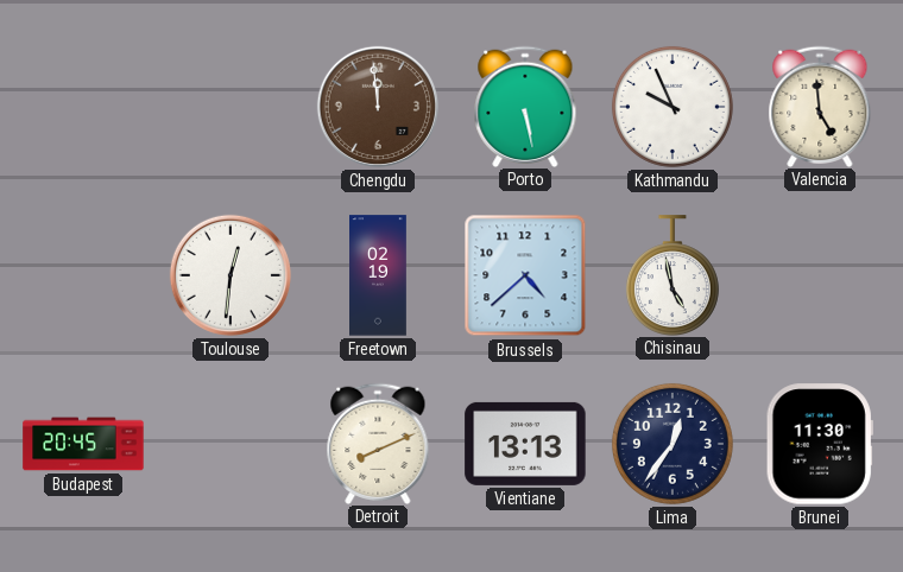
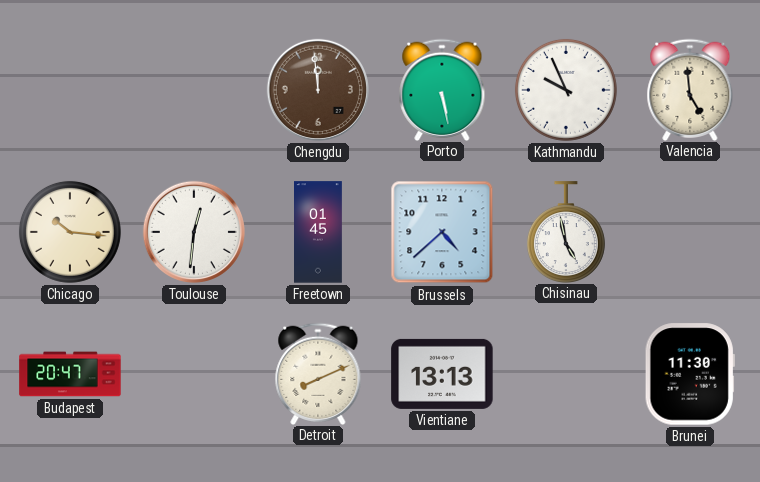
Chicago: none -> 10:16
Freetown: 02:19 -> 01:45
Budapest: 20:45 -> 20:47
Lima: 12:36 -> none
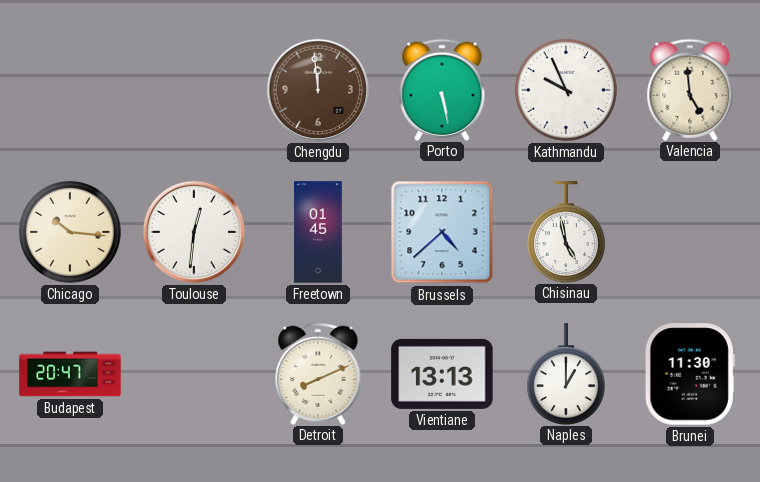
Naples: none -> 1:00
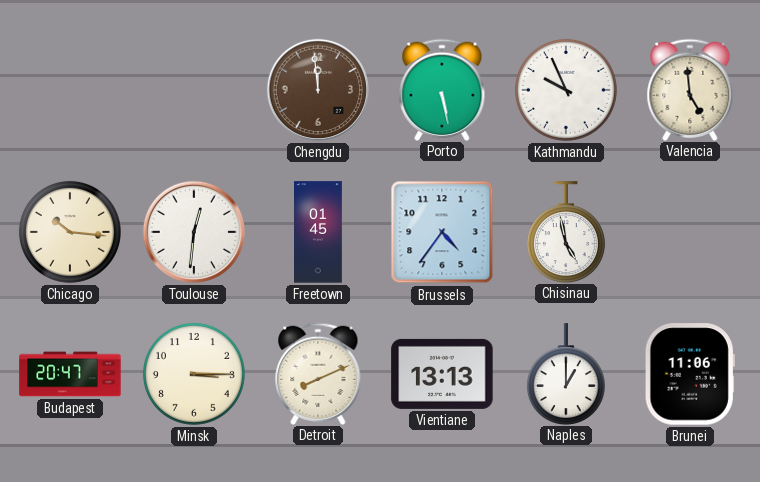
Brussels: 4:38 -> 4:36
Minsk: none -> 3:15
Brunei: 11:30 -> 11:06
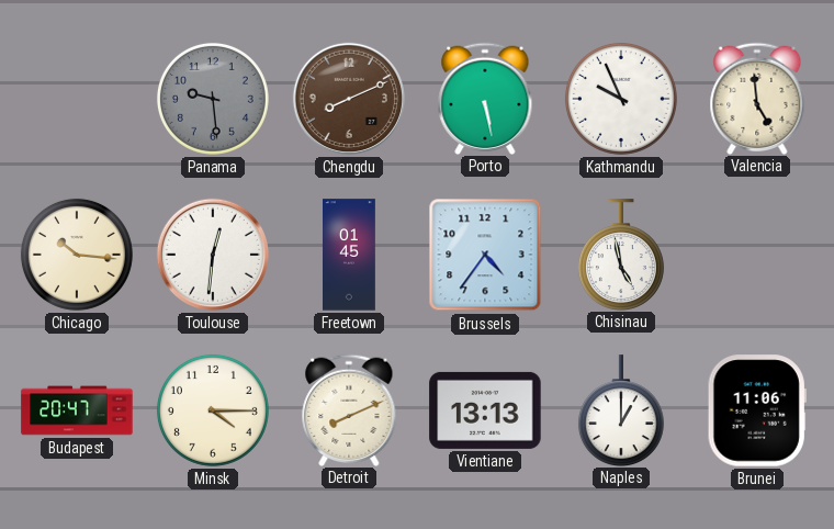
Panama: none -> 9:29
Chengdu: 11:59 -> 8:11
Minsk: 3:15 -> 4:15
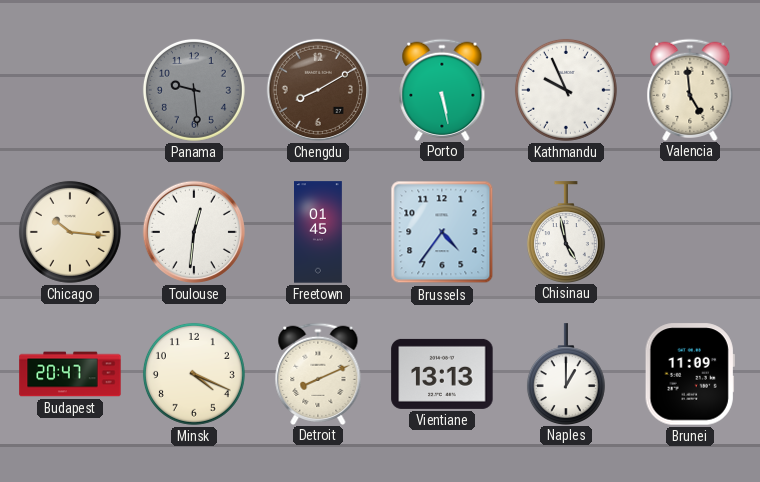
Chengdu: 8:11 -> 8:10
Minsk: 4:15 -> 4:19
Brunei: 11:06 -> 11:09
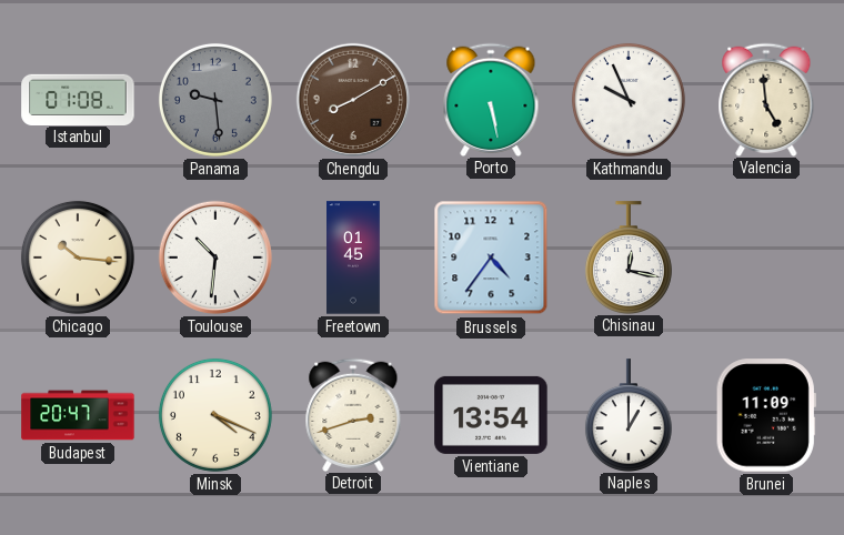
Istanbul: none -> 01:08
Toulouse: 12:31 -> 10:31
Chisinau: 4:58 -> 12:17
Detroit: 8:11 -> 2:42
Vientiane: 13:13 -> 13:54
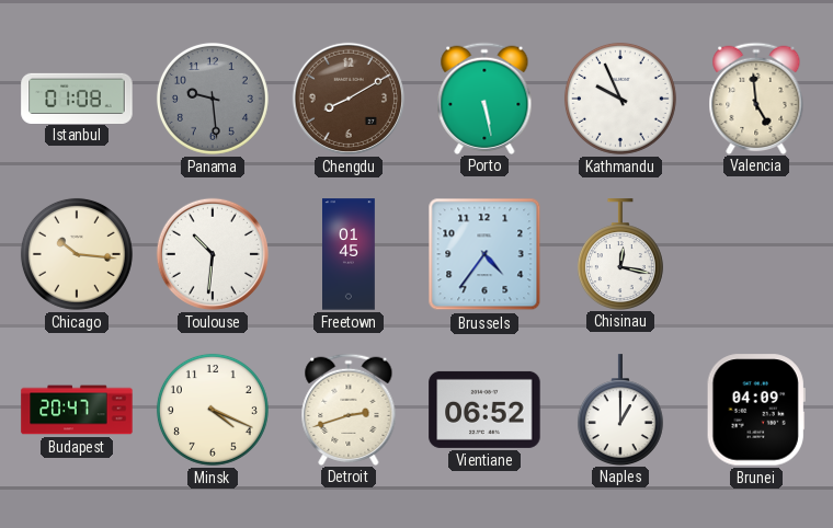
Vientiane: 13:54 -> 06:52
Brunei: 11:09 -> 04:09
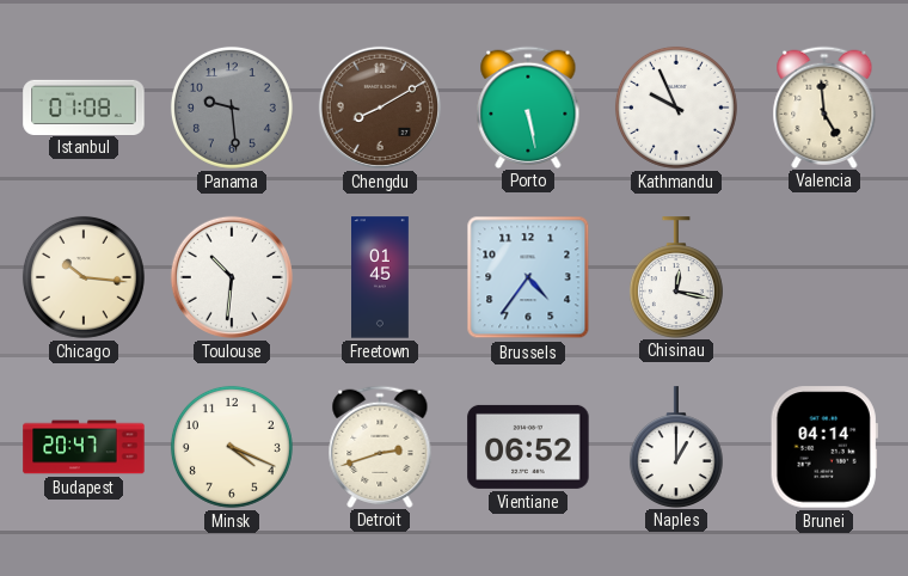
Brunei: 04:09 -> 04:14
